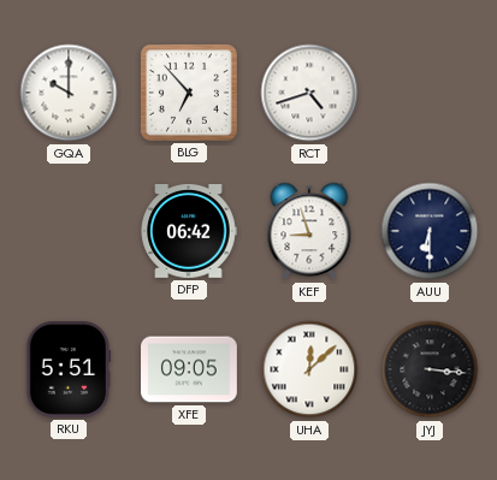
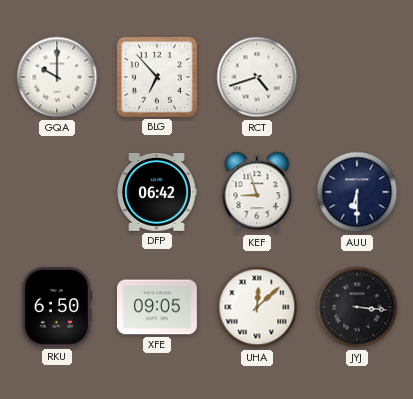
RKU: 5:51 -> 6:50
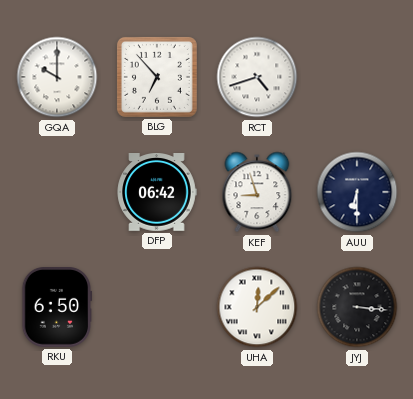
XFE: 09:05 -> none
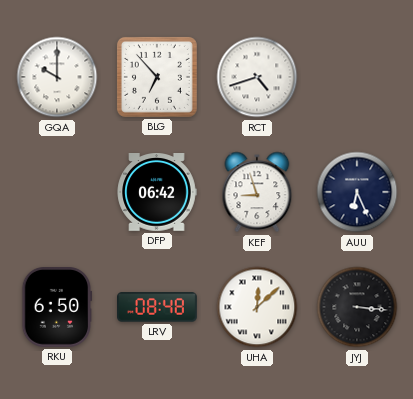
AUU: 6:30 -> 6:26
LRV: none -> 08:48
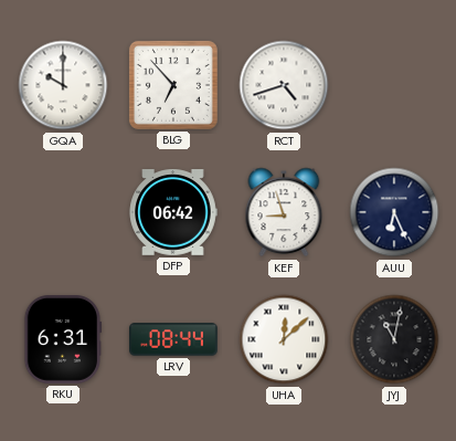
RKU: 6:50 -> 6:31
LRV: 08:48 -> 08:44
JYJ: 3:16 -> 11:02
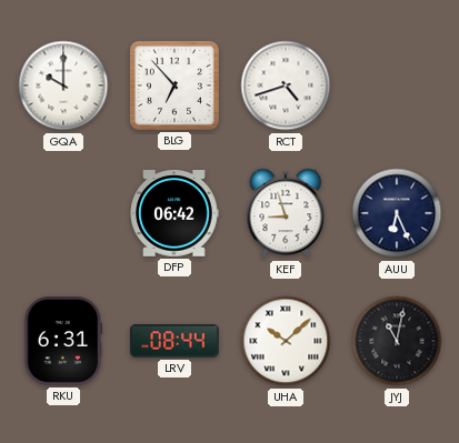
UHA: 12:08 -> 10:08
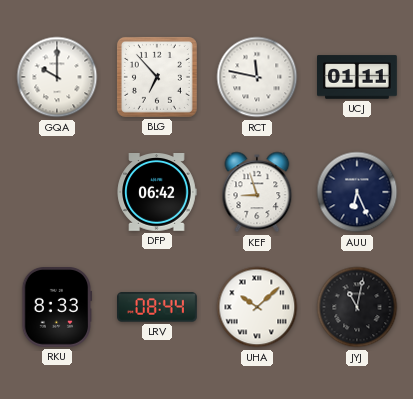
RCT: 4:42 -> 11:47
UCJ: none -> 01:11
RKU: 6:31 -> 8:33
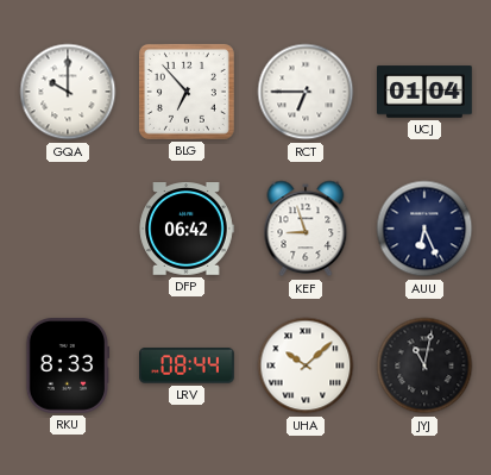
RCT: 11:47 -> 6:45
UCJ: 01:11 -> 01:04
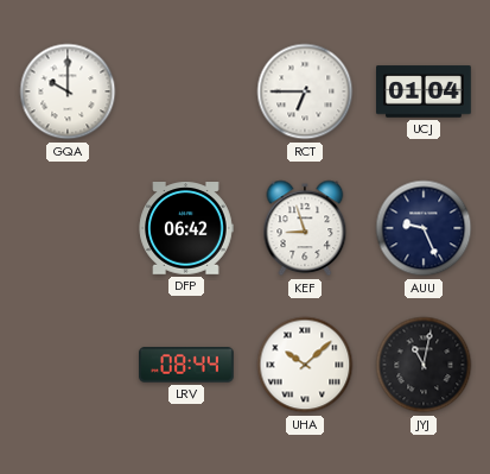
BLG: 6:53 -> none
AUU: 6:26 -> 9:26
RKU: 8:33 -> none
